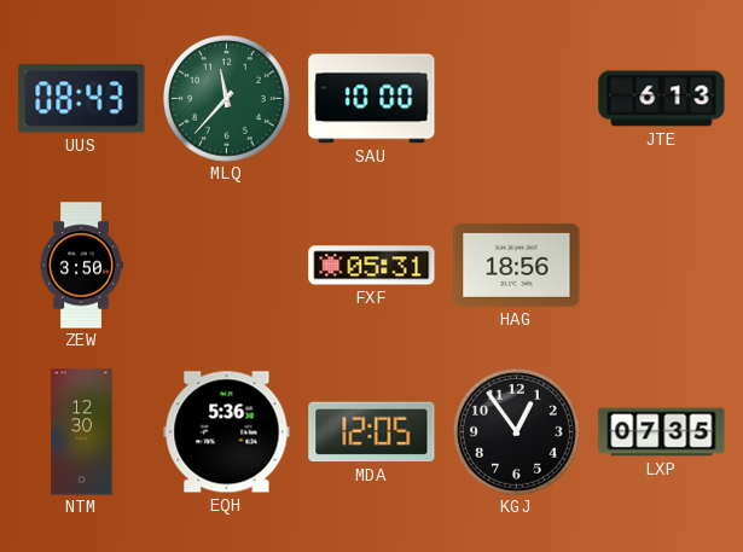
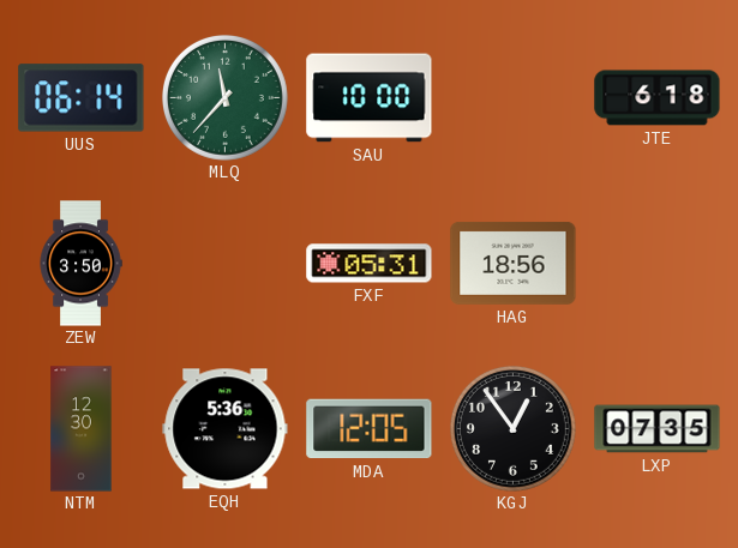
UUS: 08:43 -> 06:14
JTE: 6:13 -> 6:18
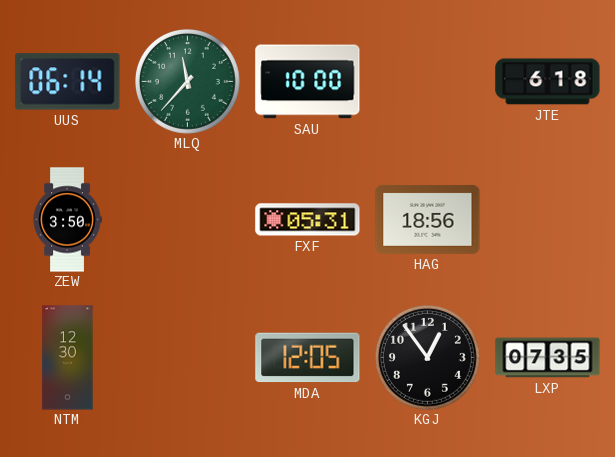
EQH: 5:36 -> none
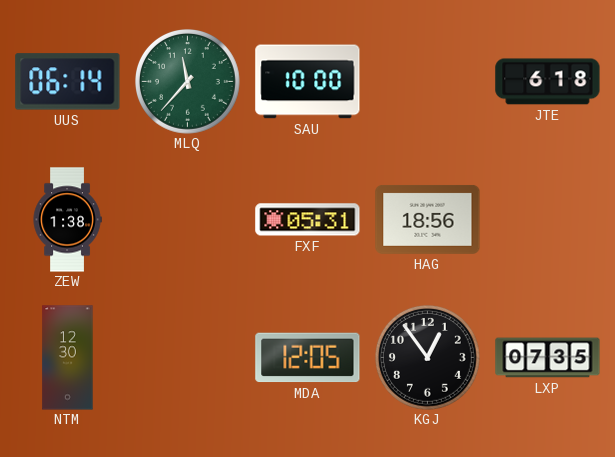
ZEW: 3:50 -> 1:38
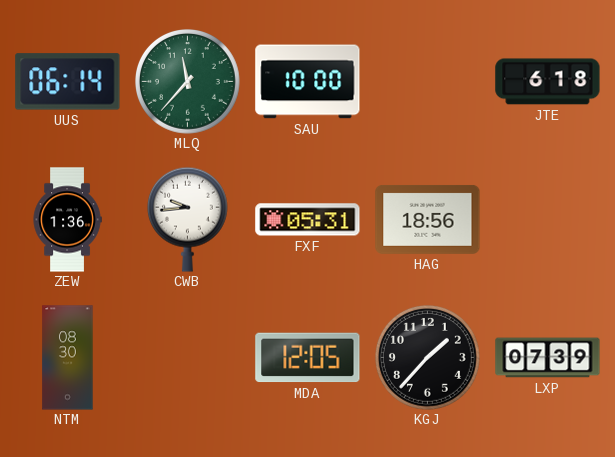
ZEW: 1:38 -> 1:36
CWB: none -> 9:44
NTM: 12:30 -> 08:30
KGJ: 12:54 -> 1:37
LXP: 07:35 -> 07:39
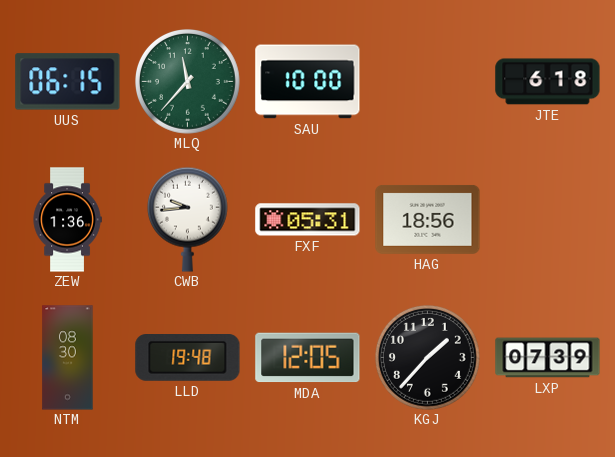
UUS: 06:14 -> 06:15
LLD: none -> 19:48
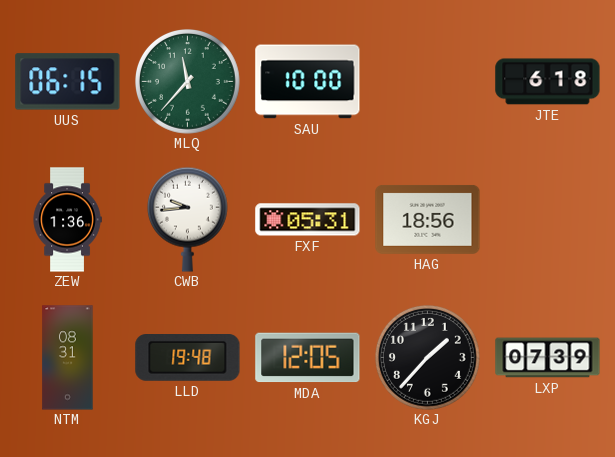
NTM: 08:30 -> 08:31
